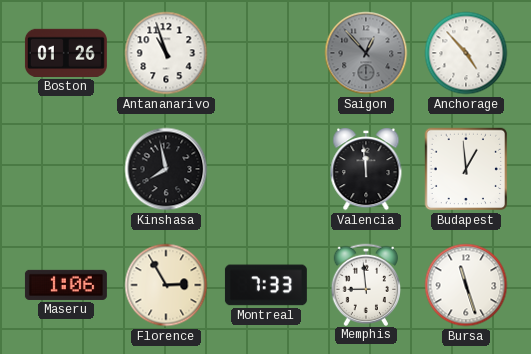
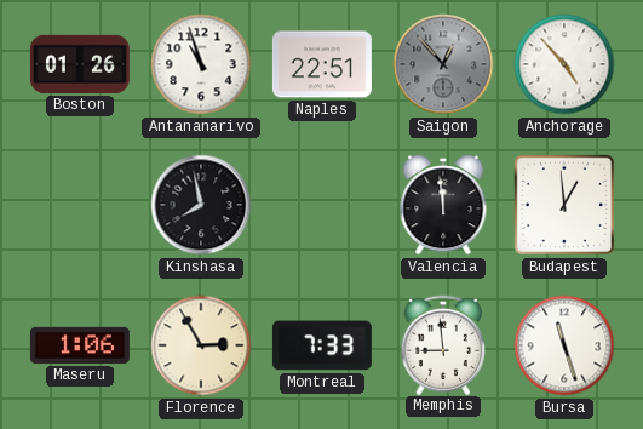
Naples: none -> 22:51
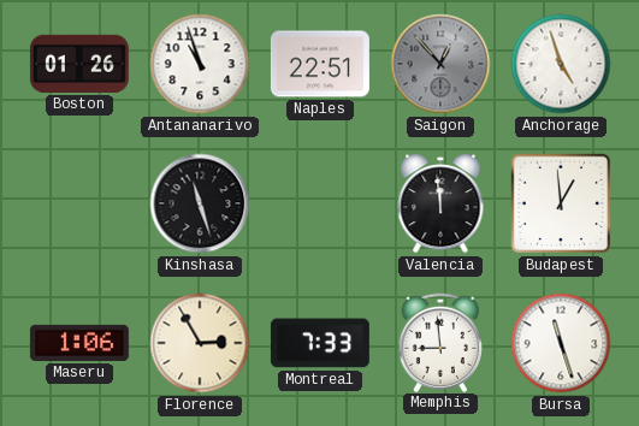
Anchorage: 4:53 -> 4:57
Kinshasa: 7:58 -> 11:27
